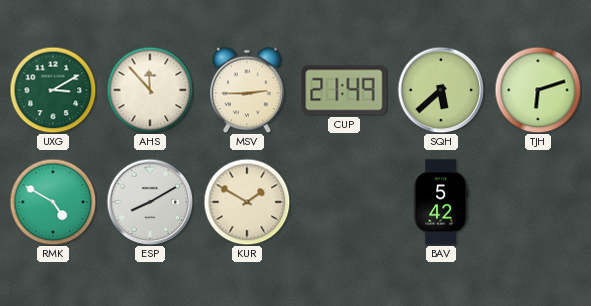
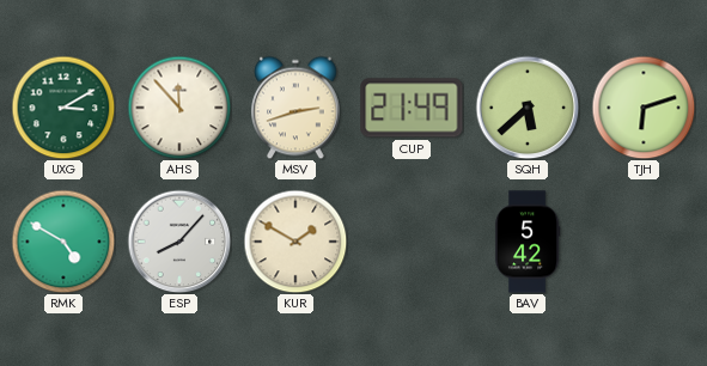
MSV: 2:45 -> 2:42
ESP: 8:10 -> 8:07
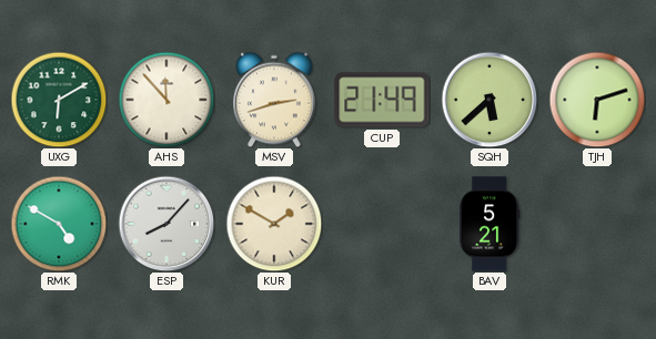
UXG: 3:10 -> 6:10
BAV: 5:42 -> 5:21
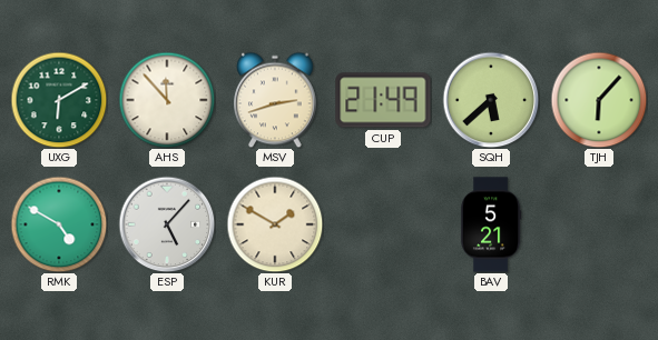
TJH: 6:12 -> 6:07
ESP: 8:07 -> 5:07
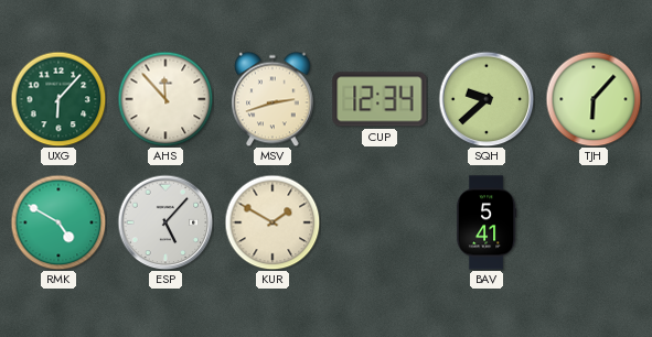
UXG: 6:10 -> 6:07
CUP: 21:49 -> 12:34
SQH: 5:38 -> 9:38
BAV: 5:21 -> 5:41
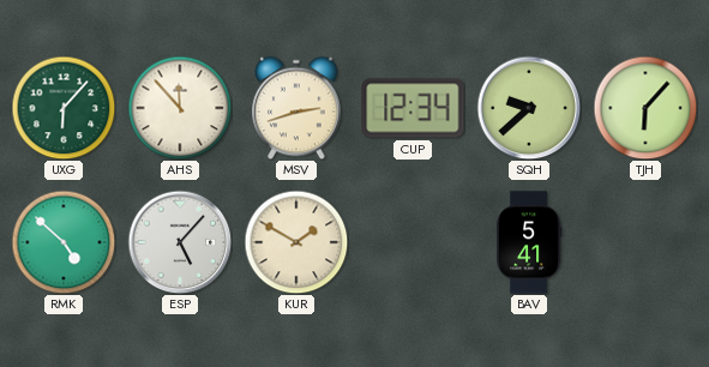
RMK: 4:50 -> 4:52
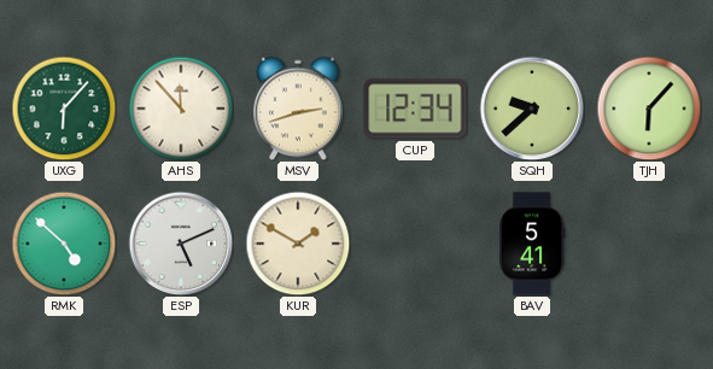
ESP: 5:07 -> 5:11
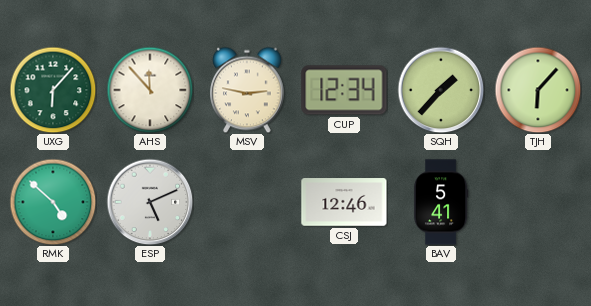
MSV: 2:42 -> 2:47
SQH: 9:38 -> 1:37
KUR: 1:50 -> none
CSJ: none -> 12:46
